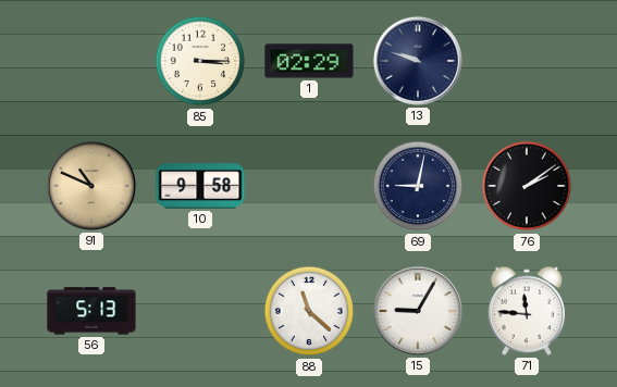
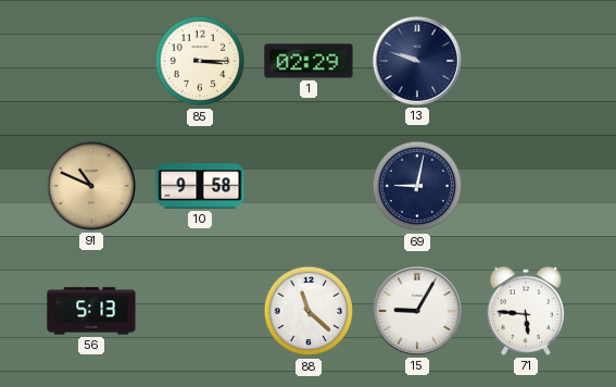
76: 2:09 -> none
71: 11:46 -> 5:46
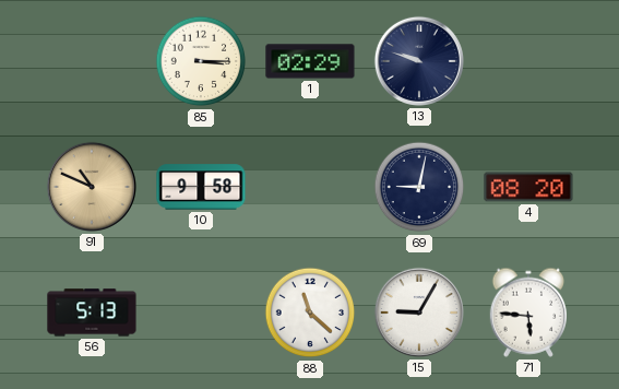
4: none -> 08:20
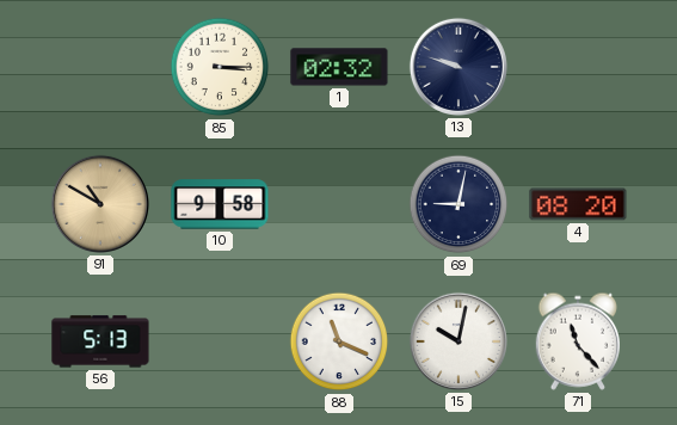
1: 02:29 -> 02:32
91: 10:49 -> 10:50
88: 11:22 -> 11:19
15: 9:05 -> 10:02
71: 5:46 -> 11:23
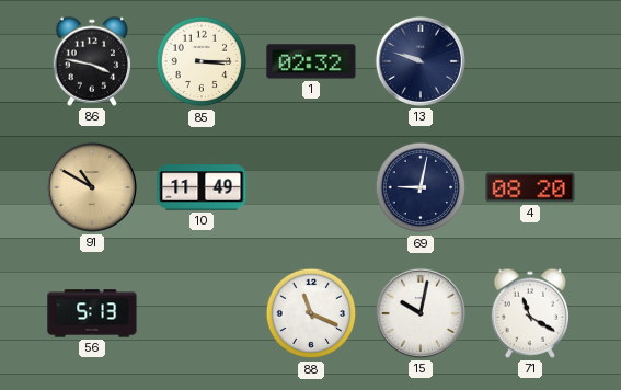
86: none -> 3:47
10: 9:58 -> 11:49
71: 11:23 -> 11:20
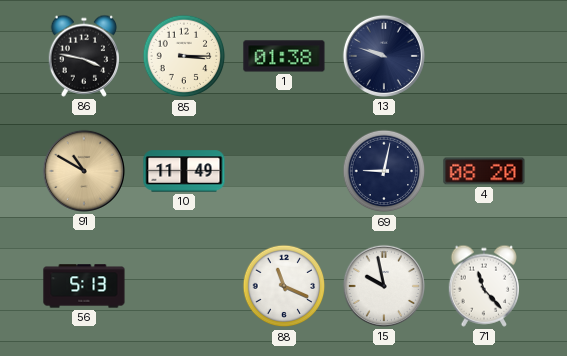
1: 02:32 -> 01:38
15: 10:02 -> 9:58
71: 11:20 -> 11:23
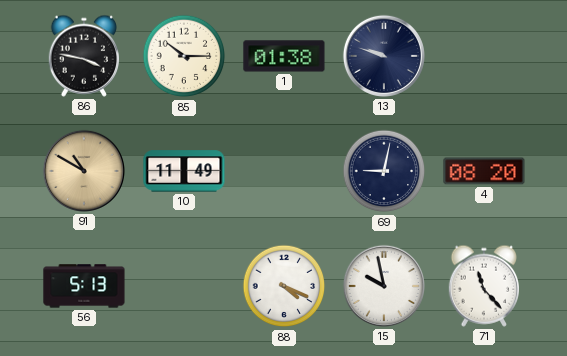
85: 3:15 -> 10:15
88: 11:19 -> 4:19
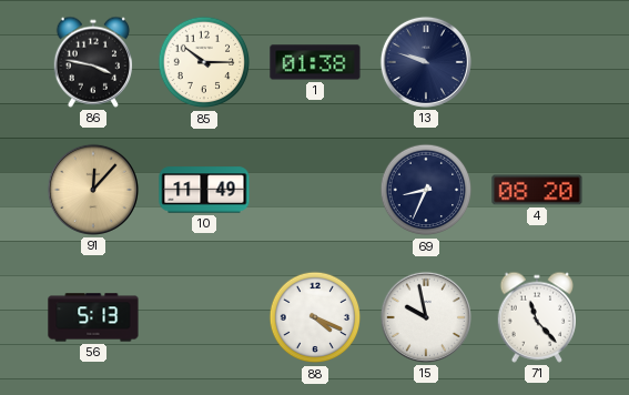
91: 10:50 -> 12:07
69: 9:02 -> 8:34
